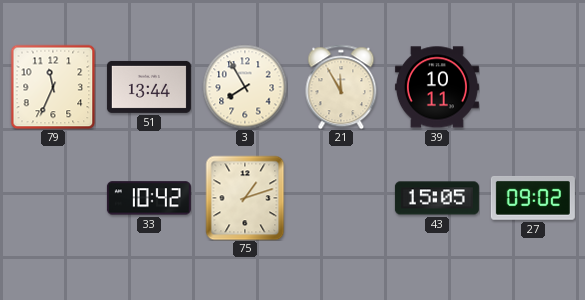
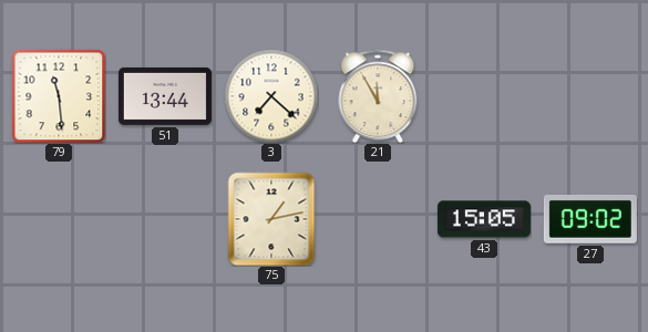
79: 11:34 -> 11:29
3: 7:55 -> 7:22
39: 10:11 -> none
33: 10:42 -> none
75: 1:12 -> 1:13
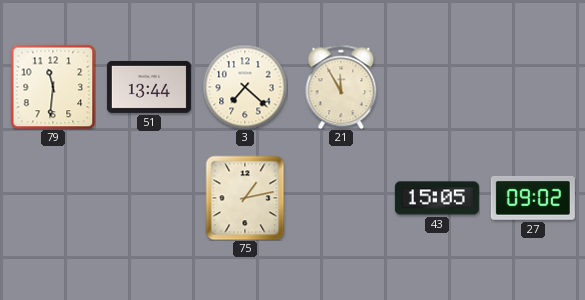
79: 11:29 -> 11:31
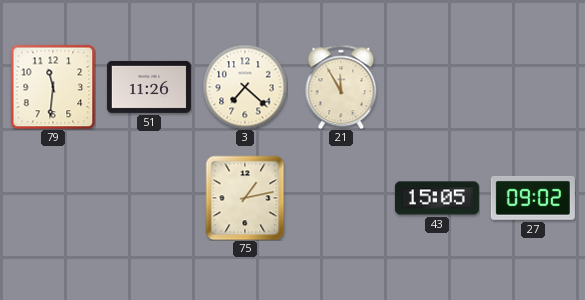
51: 13:44 -> 11:26
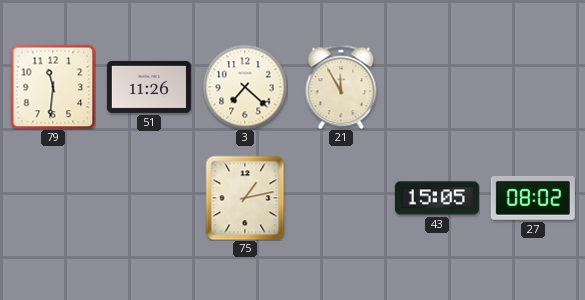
27: 09:02 -> 08:02
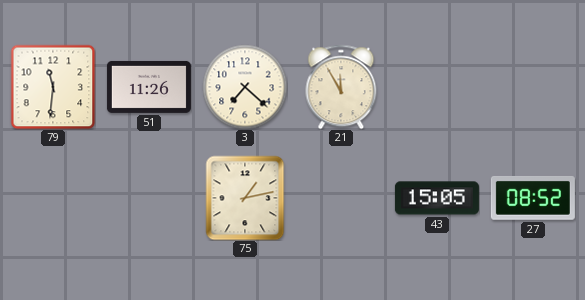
27: 08:02 -> 08:52
